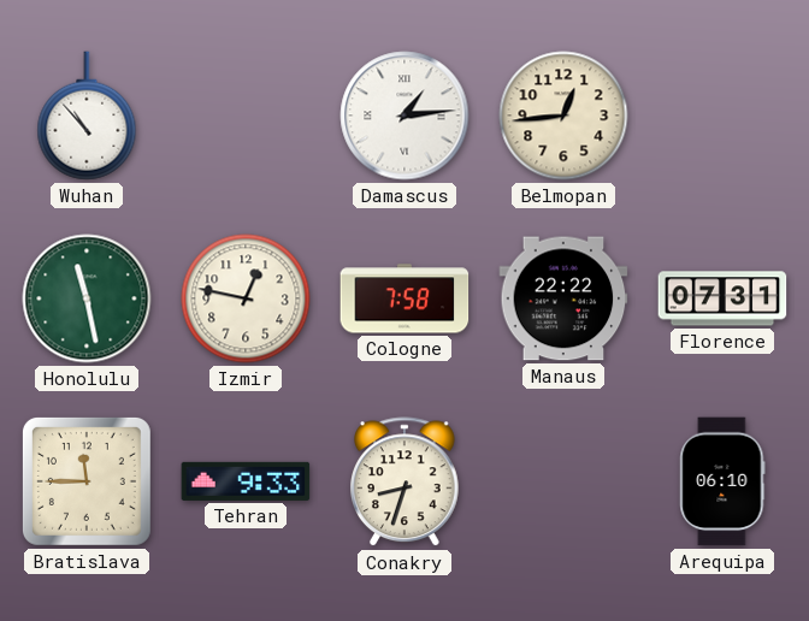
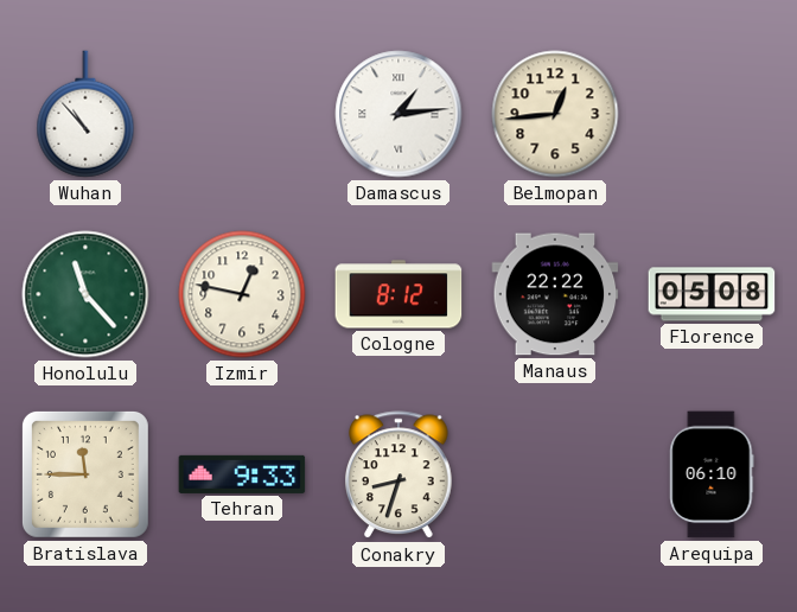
Honolulu: 11:28 -> 11:23
Cologne: 7:58 -> 8:12
Florence: 07:31 -> 05:08
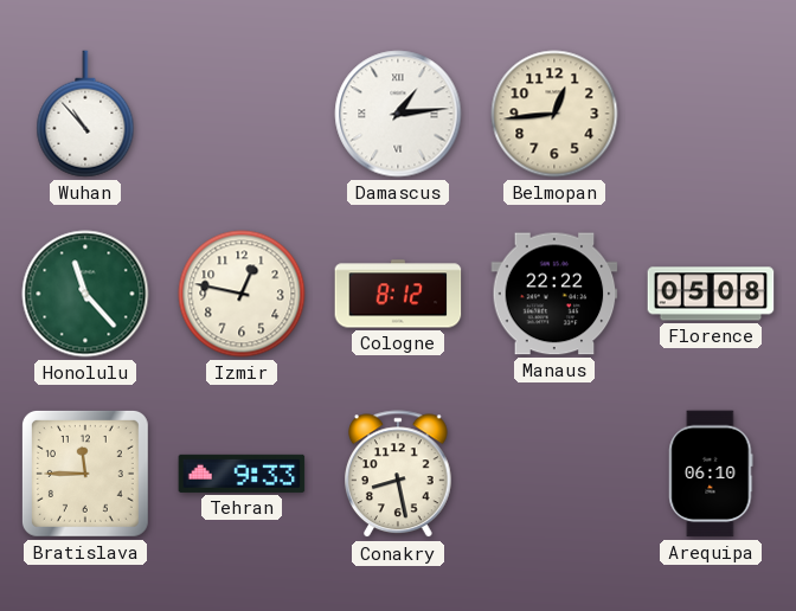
Conakry: 8:33 -> 8:28
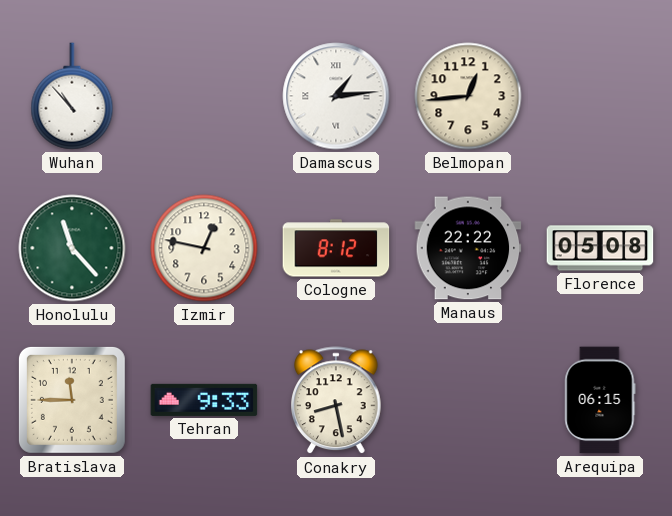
Arequipa: 06:10 -> 06:15
